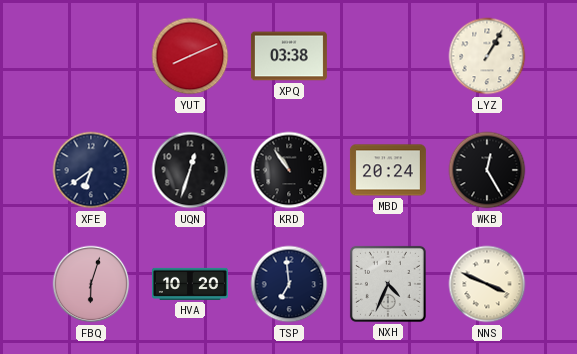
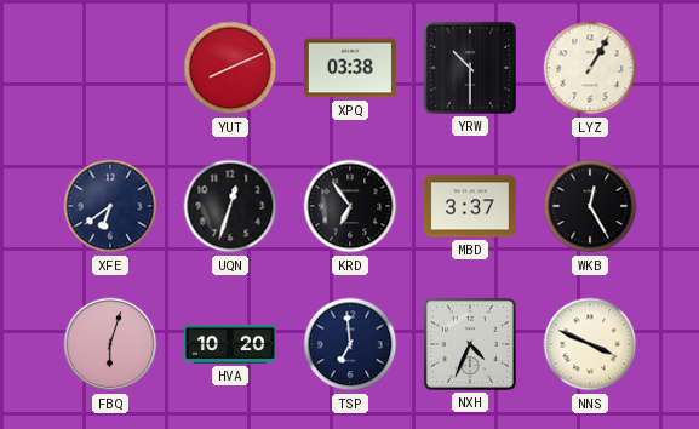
YRW: none -> 10:30
KRD: 10:54 -> 6:54
MBD: 20:24 -> 3:37
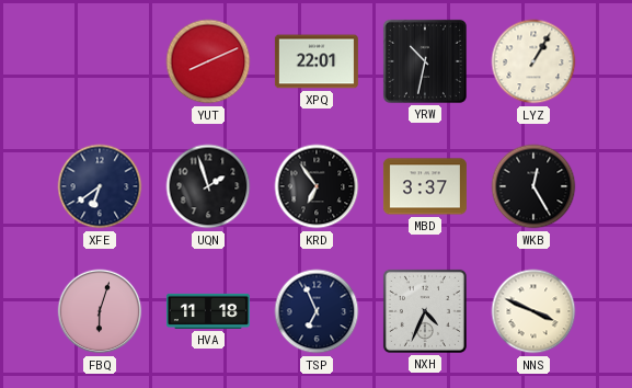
XPQ: 03:38 -> 22:01
YRW: 10:30 -> 10:32
UQN: 12:33 -> 1:57
HVA: 10:20 -> 11:18
TSP: 6:59 -> 6:56
